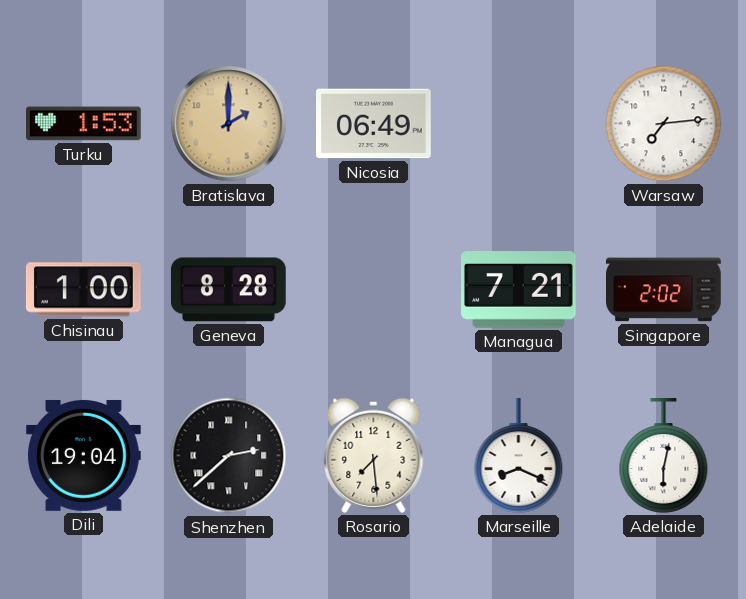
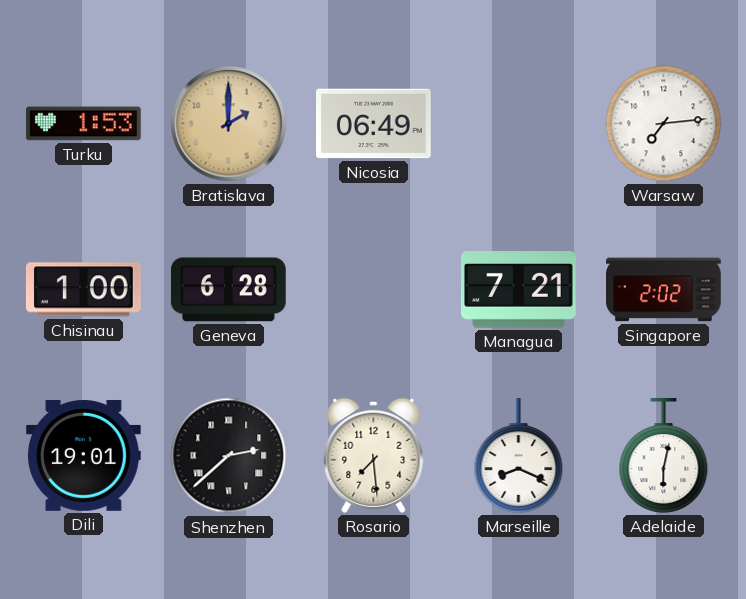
Geneva: 8:28 -> 6:28
Dili: 19:04 -> 19:01
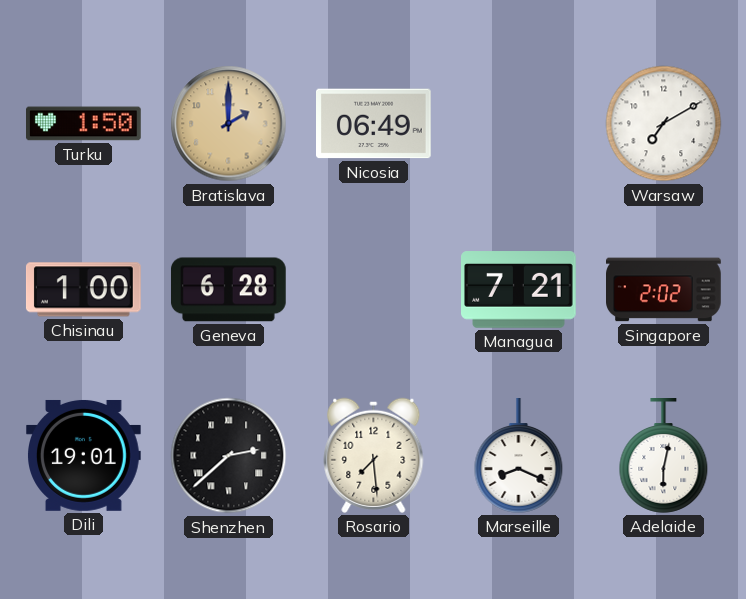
Turku: 1:53 -> 1:50
Warsaw: 7:14 -> 7:10
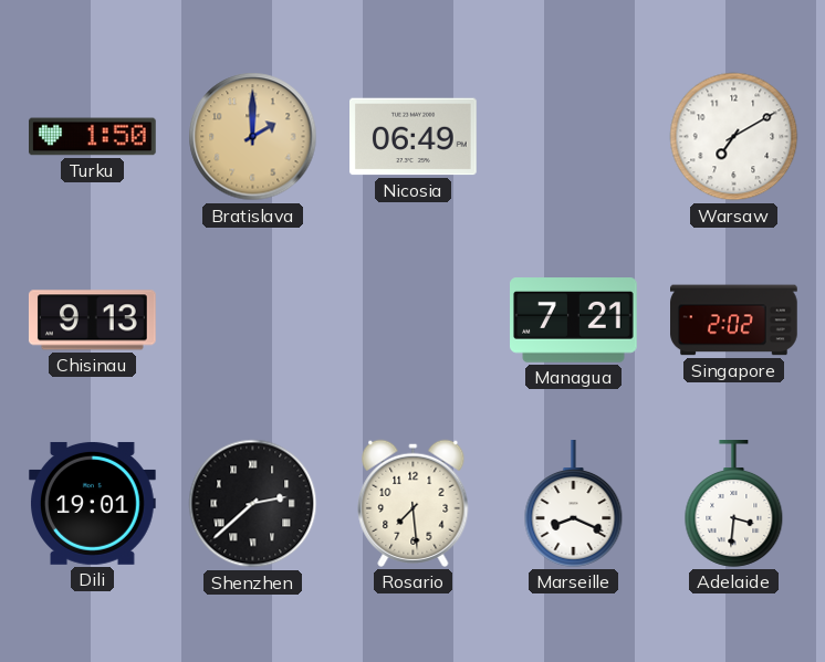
Chisinau: 1:00 -> 9:13
Geneva: 6:28 -> none
Adelaide: 6:02 -> 3:31
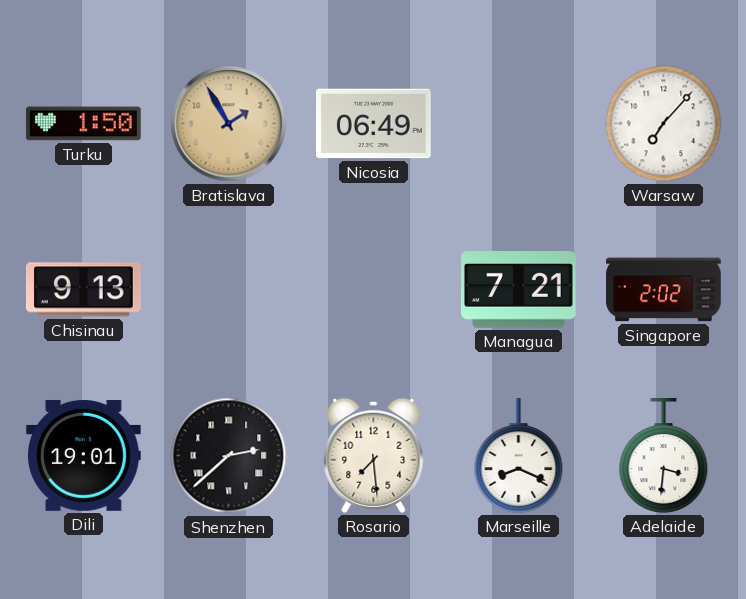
Bratislava: 2:00 -> 1:55
Warsaw: 7:10 -> 7:07
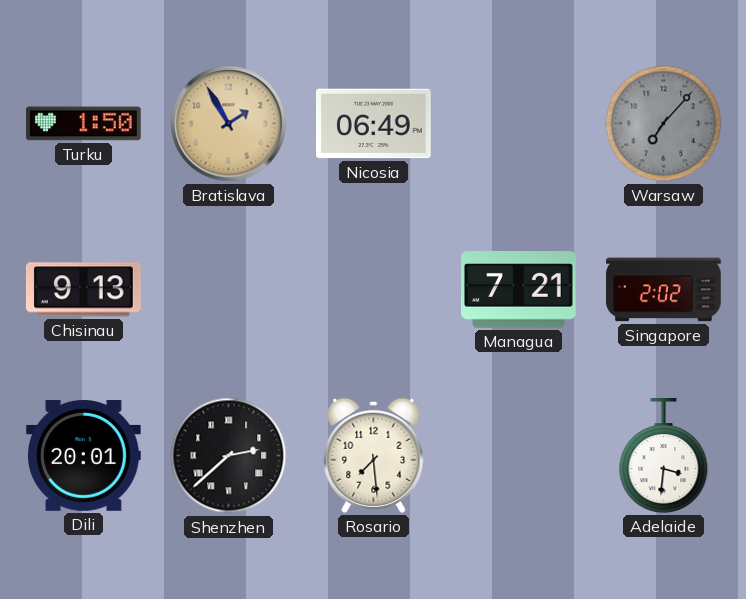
Warsaw dial: white -> grey
Dili: 19:01 -> 20:01
Marseille: 8:19 -> none
